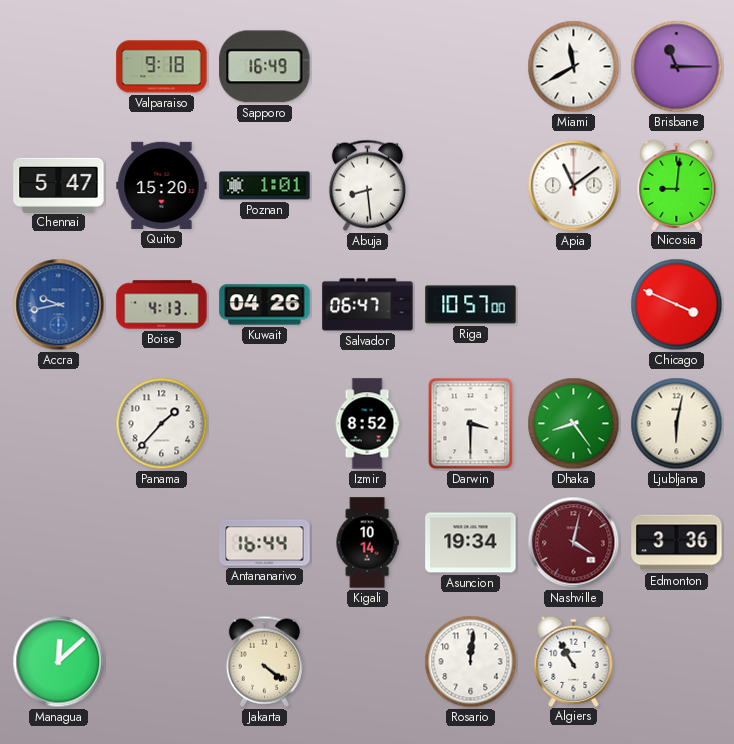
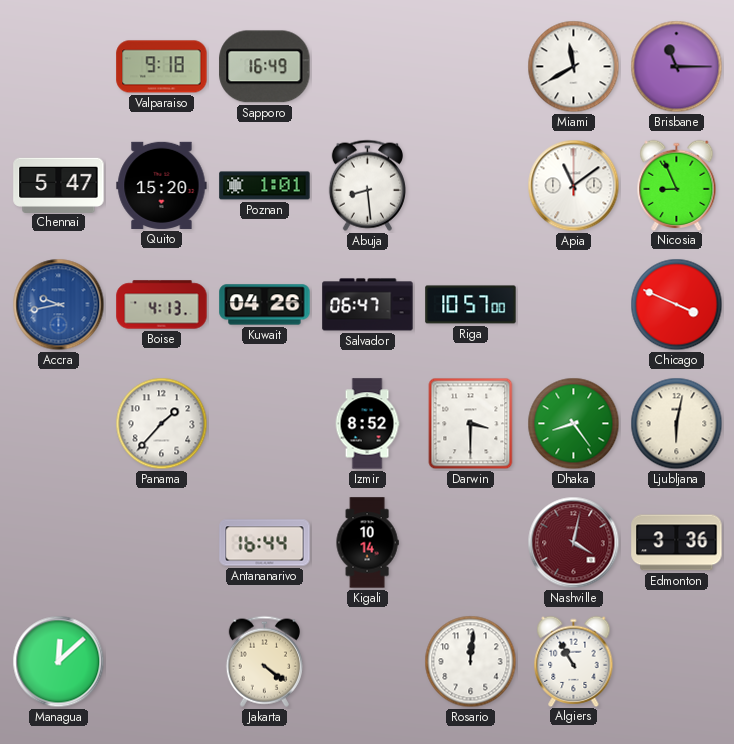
Nicosia: 9:01 -> 8:56
Asuncion: 19:34 -> none
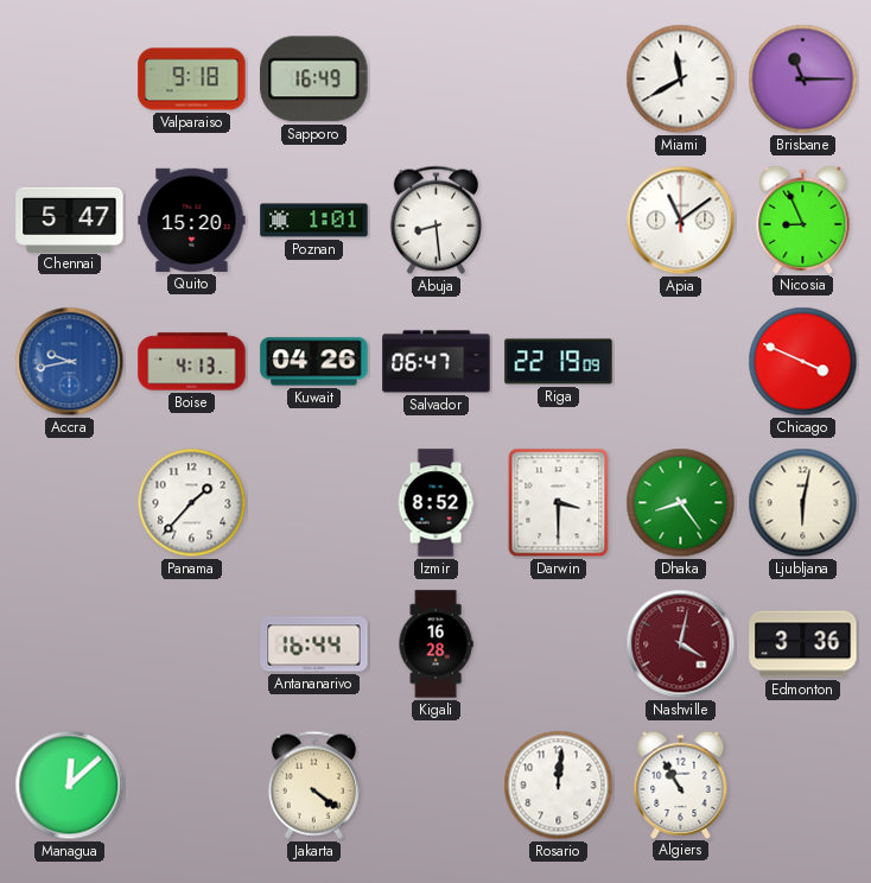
Riga: 10:57 -> 22:19
Kigali: 10:14 -> 16:28
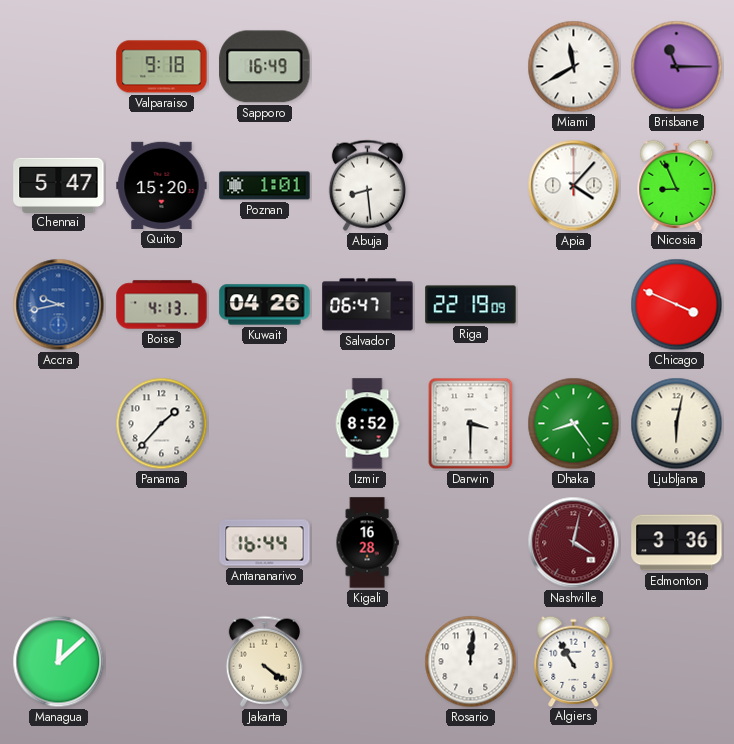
Apia: 11:09 -> 4:07
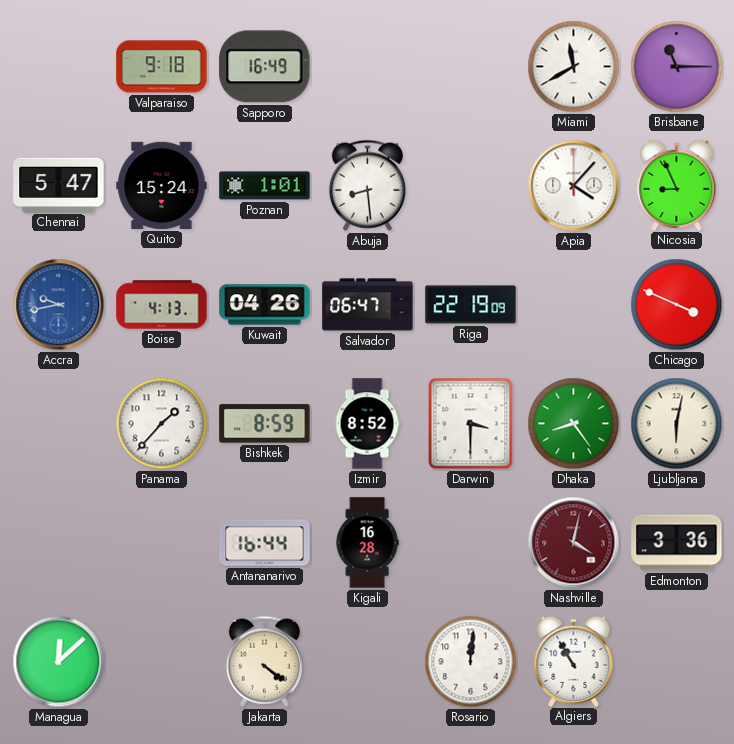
Quito: 15:20 -> 15:24
Bishkek: none -> 8:59
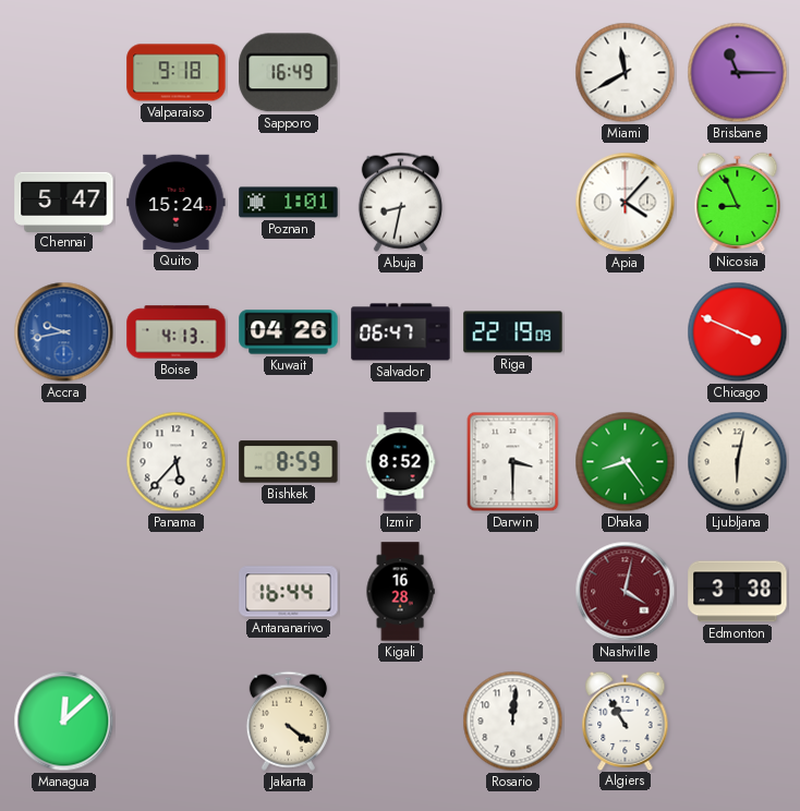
Abuja: 8:29 -> 8:32
Panama: 1:37 -> 5:37
Edmonton: 3:36 -> 3:38
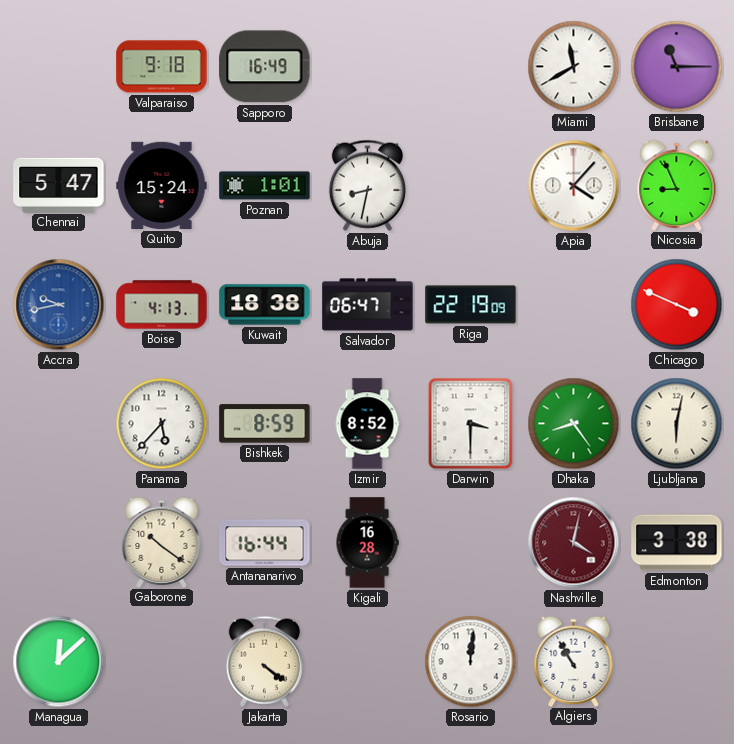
Kuwait: 04:26 -> 18:38
Gaborone: none -> 10:21
